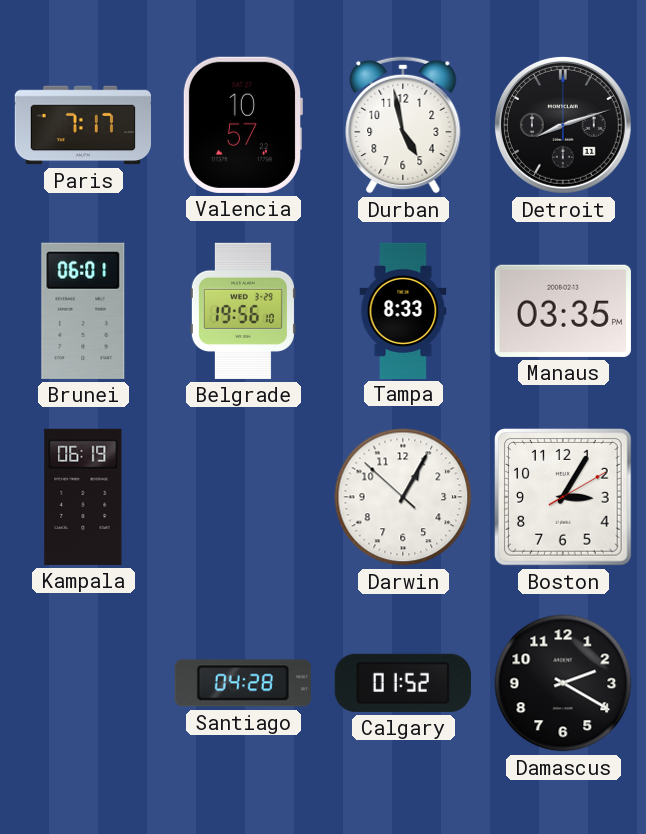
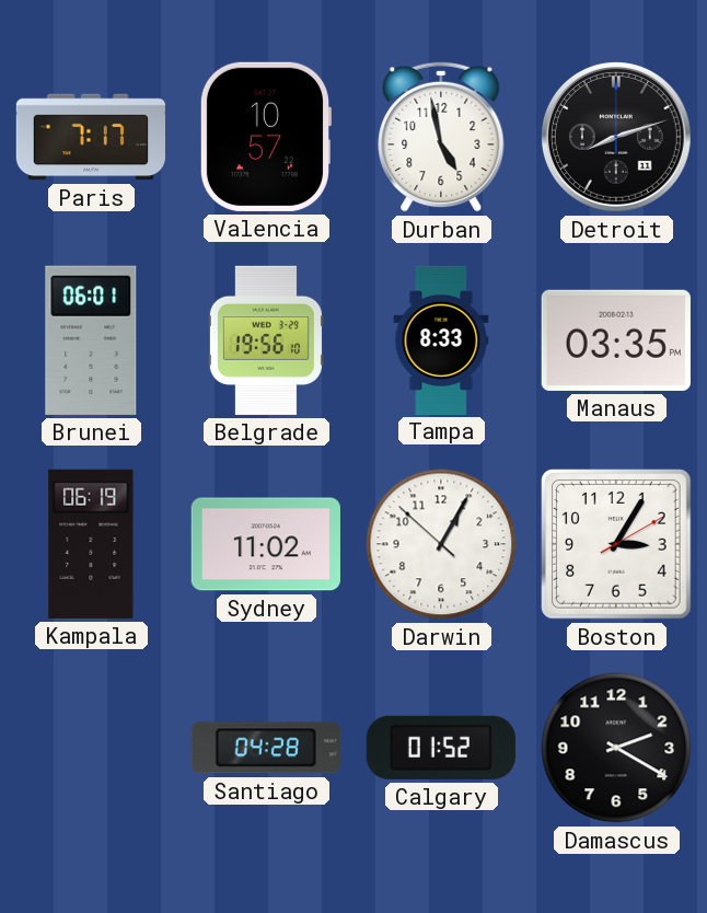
Sydney: none -> 11:02
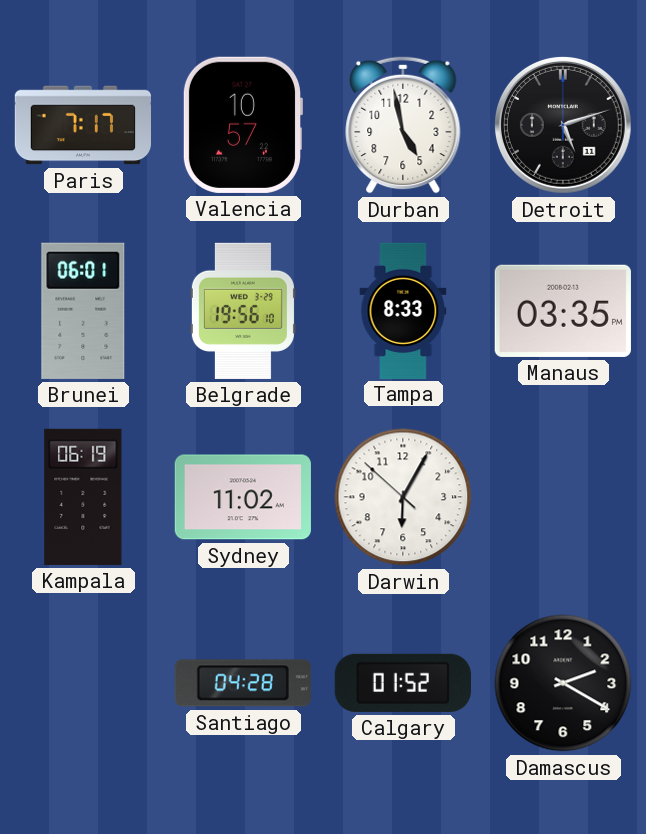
Detroit: 8:12 -> 5:12
Darwin: 1:04 -> 6:04
Boston: 3:05 -> none
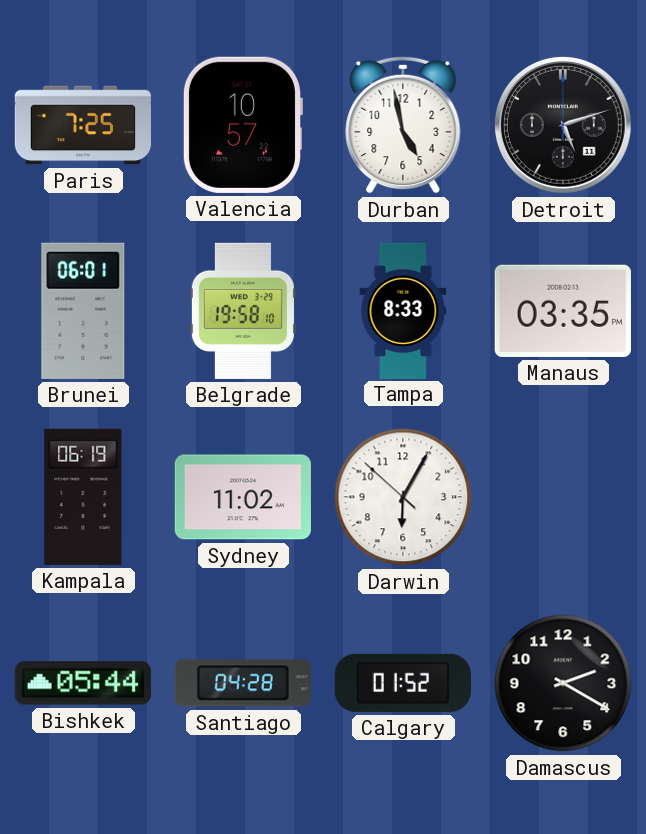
Paris: 7:17 -> 7:25
Belgrade: 19:56 -> 19:58
Bishkek: none -> 05:44
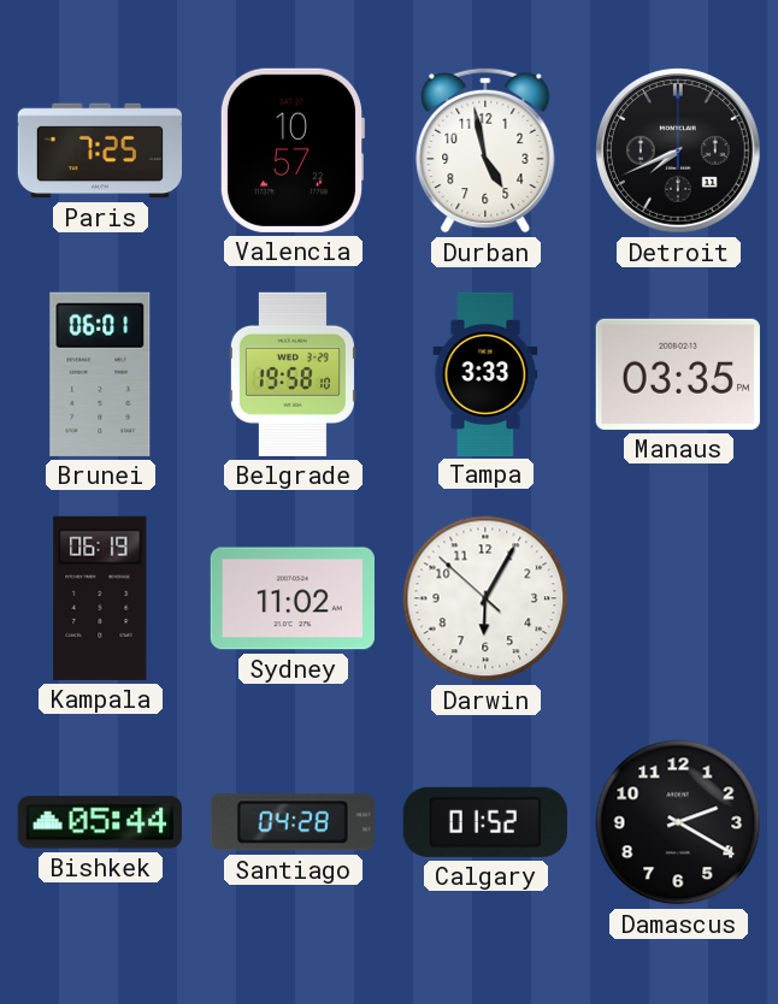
Detroit: 5:12 -> 7:41
Tampa: 8:33 -> 3:33
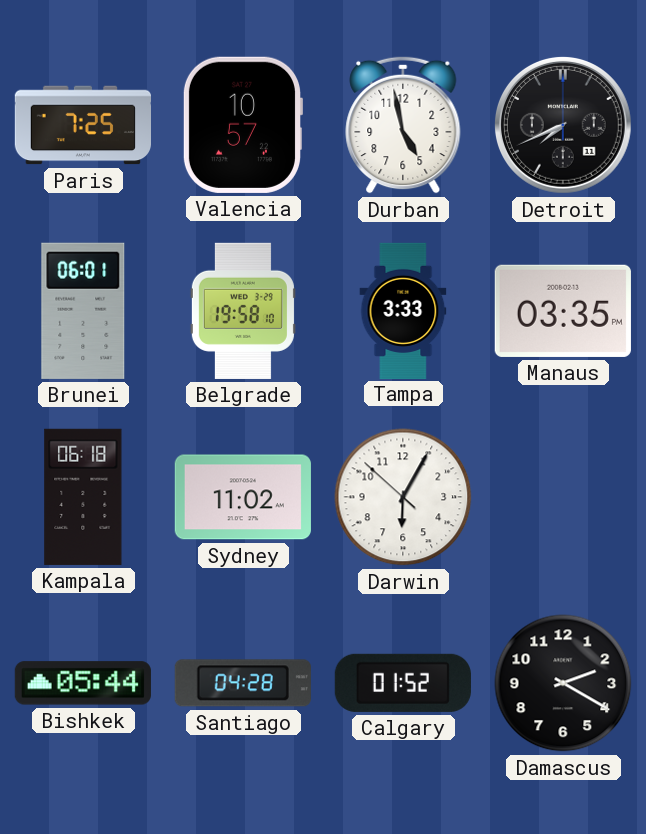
Kampala: 06:19 -> 06:18
